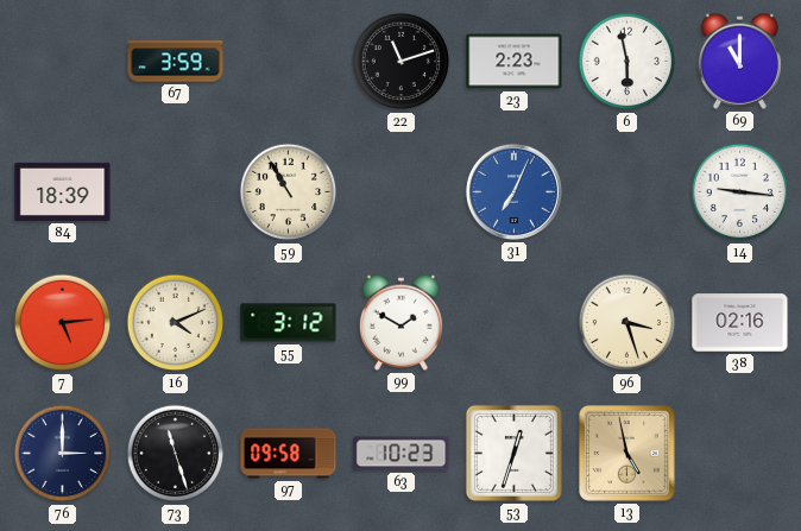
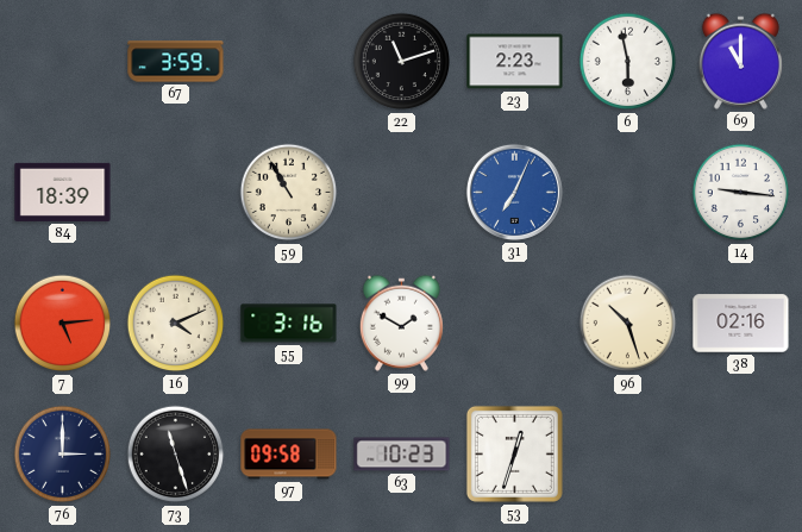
55: 3:12 -> 3:16
96: 3:27 -> 10:27
13: 4:58 -> none
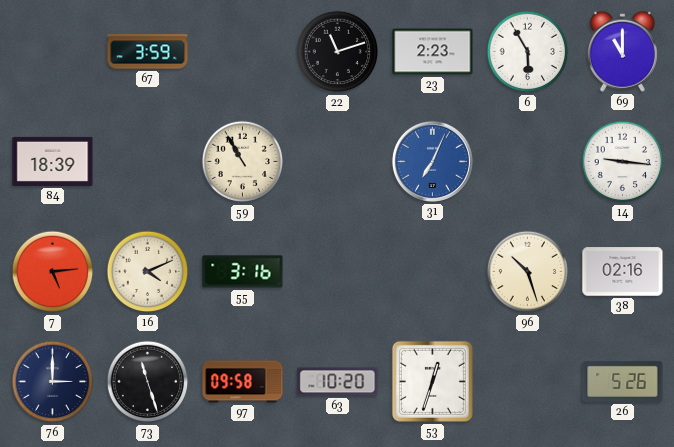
6: 5:58 -> 5:55
99: 1:50 -> none
63: 10:23 -> 10:20
26: none -> 5:26
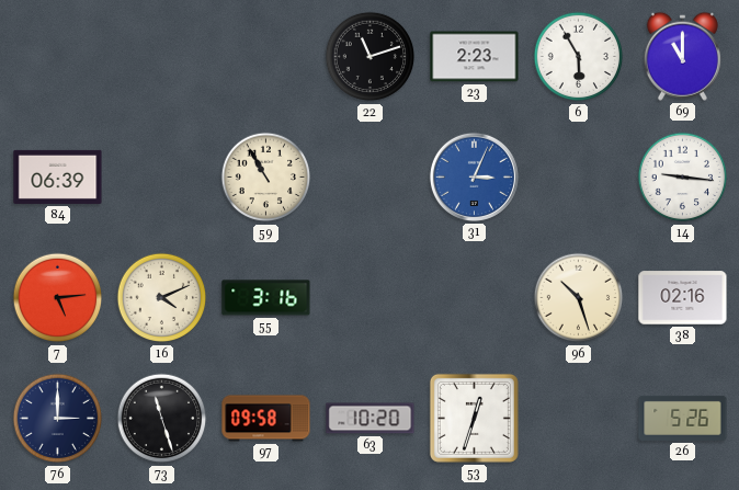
67: 3:59 -> none
84: 18:39 -> 06:39
31: 7:04 -> 3:04
